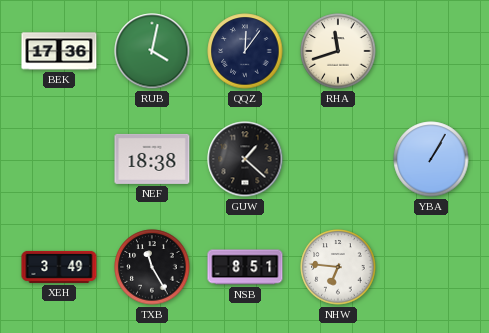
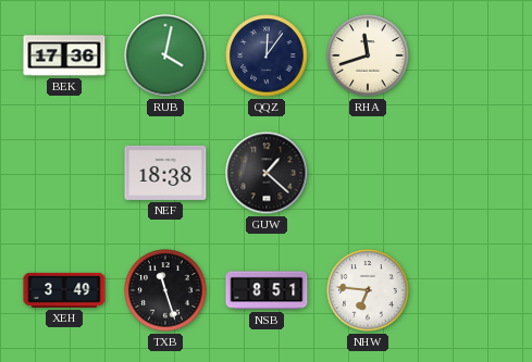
YBA: 1:05 -> none
TXB: 11:25 -> 11:27
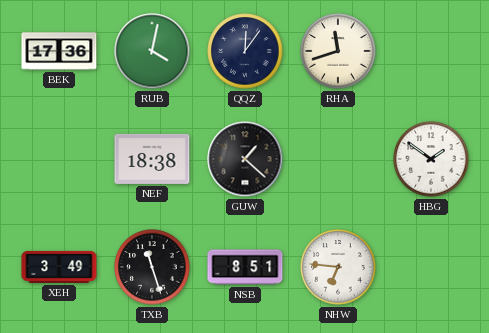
HBG: none -> 1:51
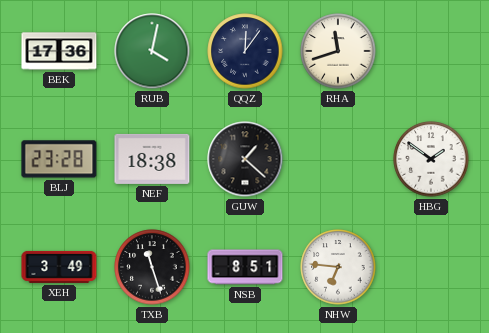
BLJ: none -> 23:28
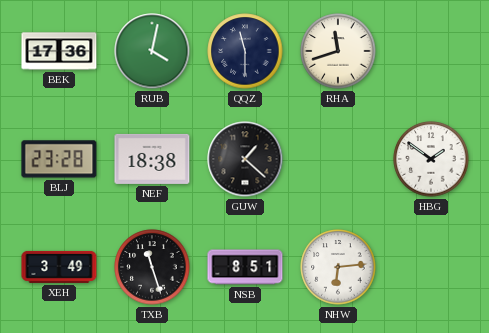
QQZ: 12:06 -> 11:30
NHW: 6:46 -> 6:14
